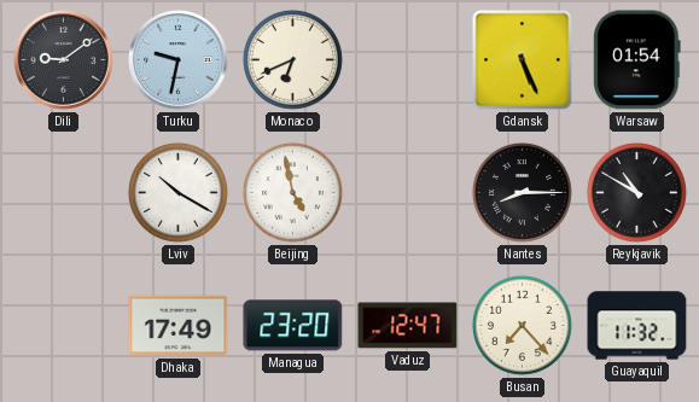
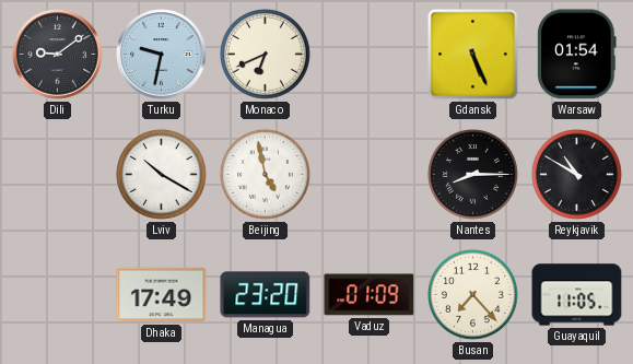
Vaduz: 12:47 -> 01:09
Guayaquil: 11:32 -> 11:05
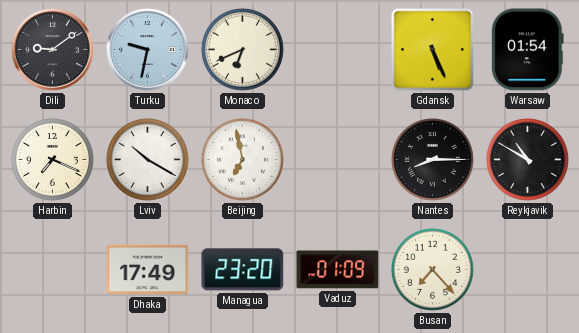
Harbin: none -> 7:19
Beijing: 4:58 -> 6:58
Guayaquil: 11:05 -> none
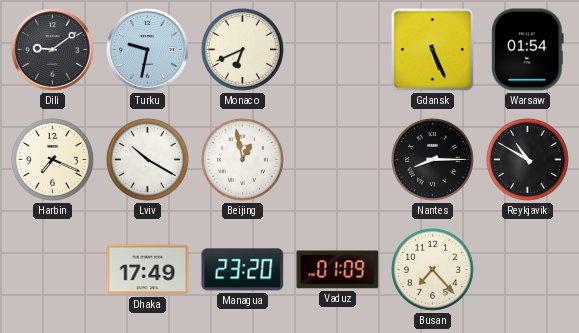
Beijing: 6:58 -> 12:58
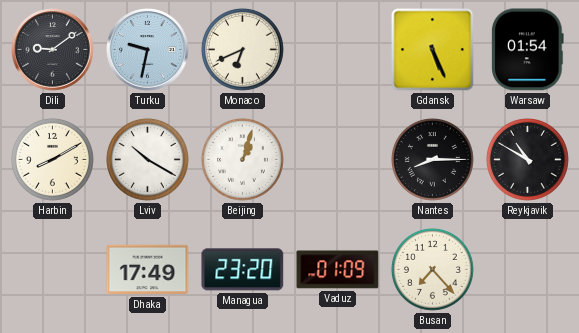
Harbin: 7:19 -> 8:10
Beijing: 12:58 -> 1:03
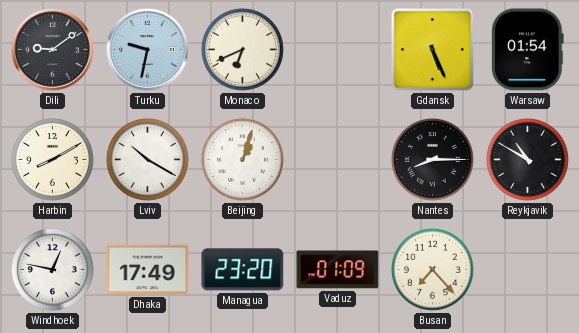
Windhoek: none -> 12:47
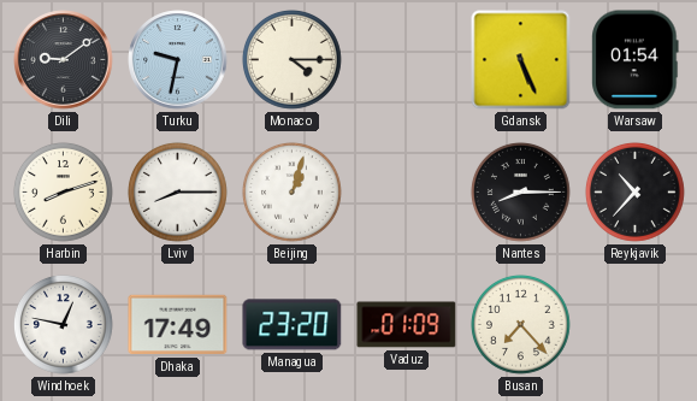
Monaco: 6:41 -> 4:15
Harbin: 8:10 -> 8:12
Lviv: 10:20 -> 8:15
Reykjavik: 10:50 -> 10:37
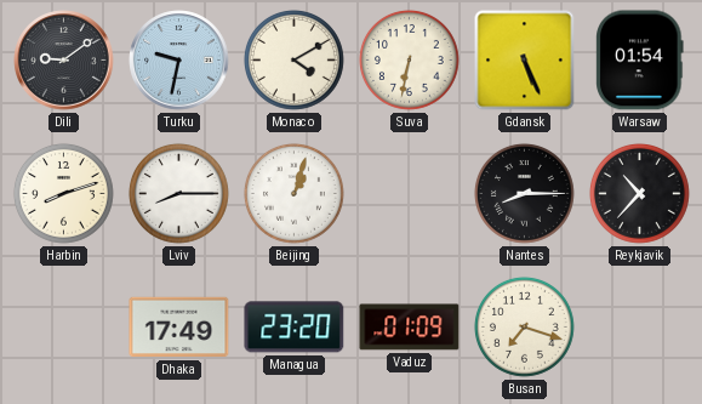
Monaco: 4:15 -> 4:10
Suva: none -> 6:32
Windhoek: 12:47 -> none
Busan: 7:23 -> 7:18
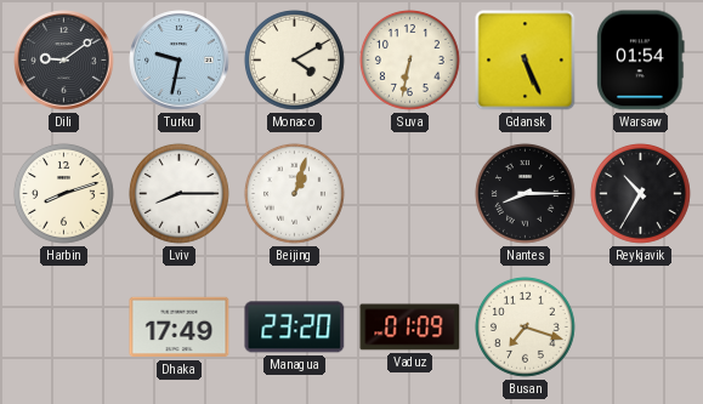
Reykjavik: 10:37 -> 10:35
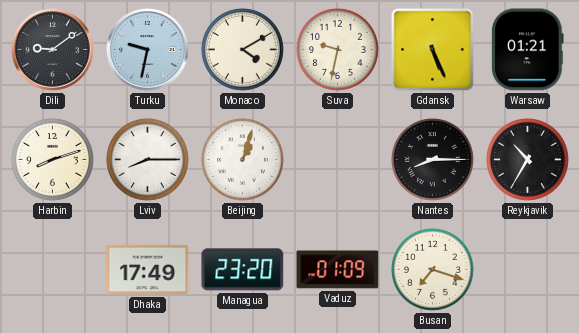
Suva: 6:32 -> 9:32
Warsaw: 01:54 -> 01:21
